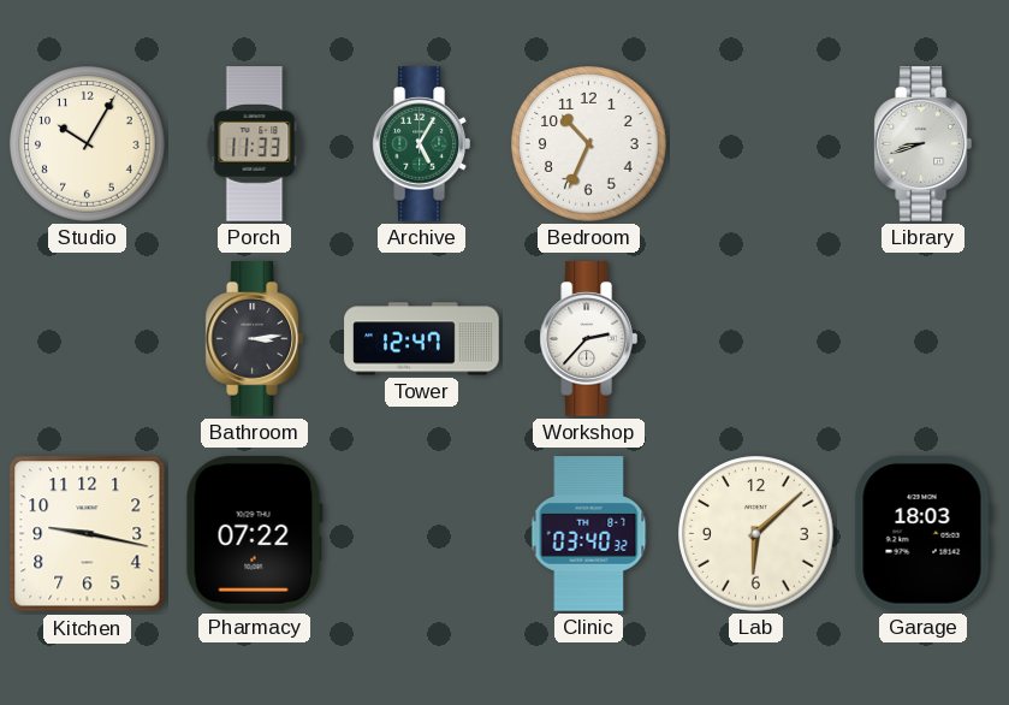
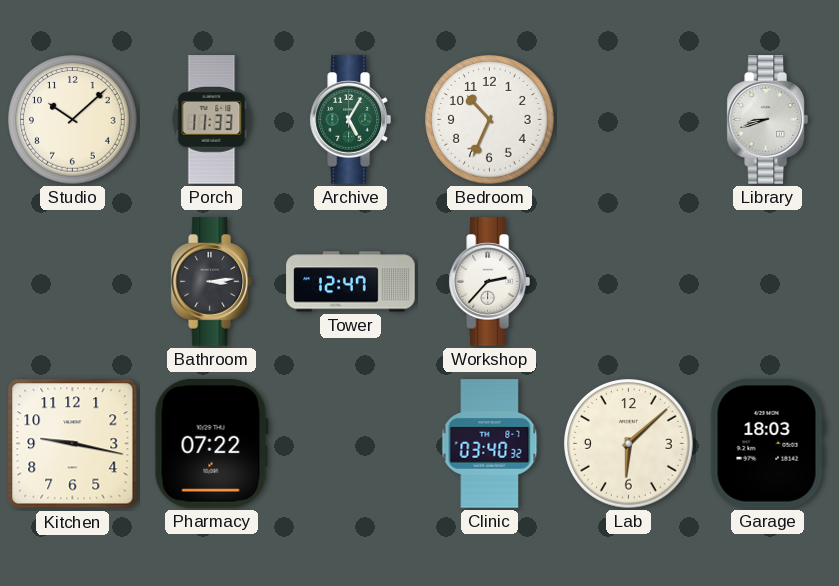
Studio: 10:05 -> 10:08
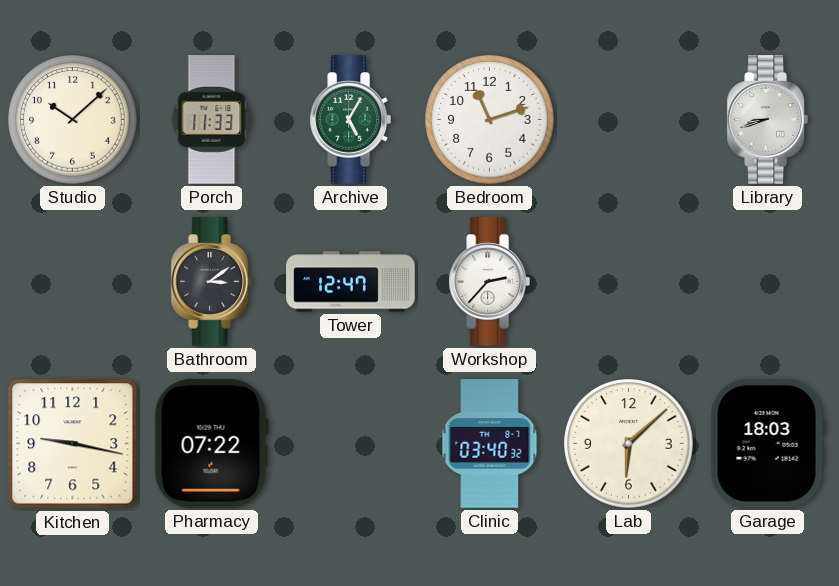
Bedroom: 10:34 -> 11:12
Bathroom: 3:14 -> 3:09
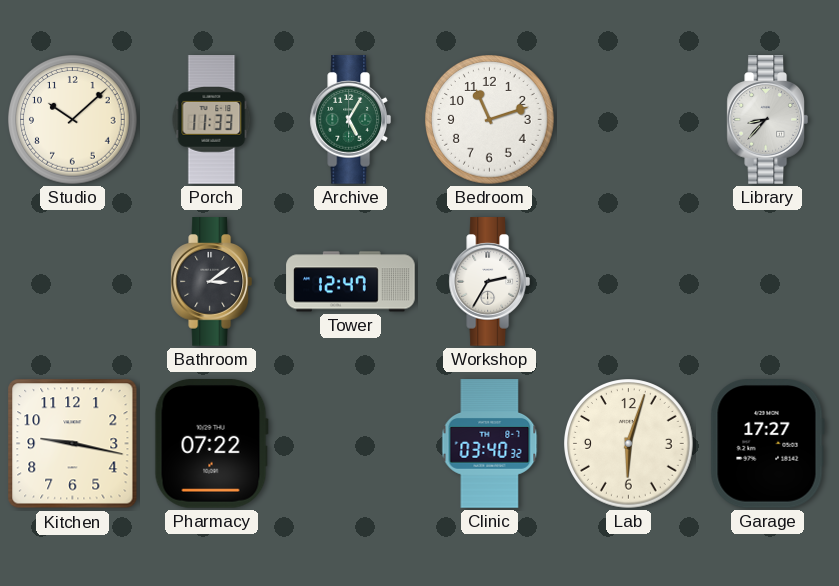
Library: 8:42 -> 8:37
Workshop: 2:37 -> 2:35
Lab: 6:08 -> 6:03
Garage: 18:03 -> 17:27
